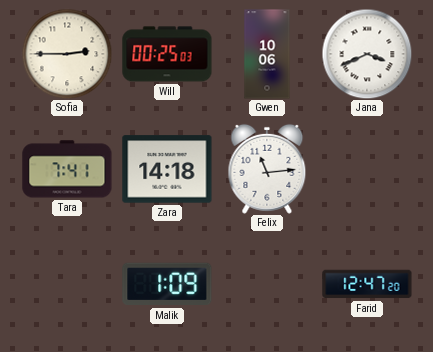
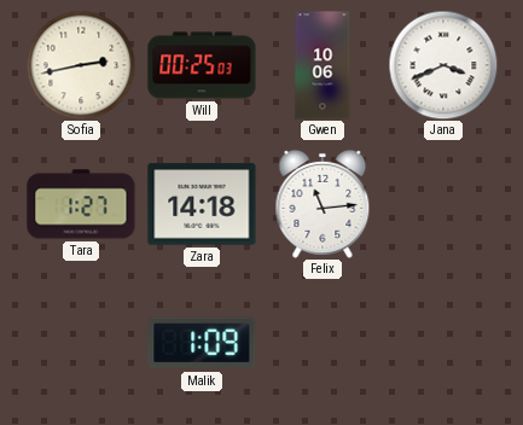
Sofia: 2:45 -> 2:43
Tara: 7:41 -> 1:27
Farid: 12:47 -> none
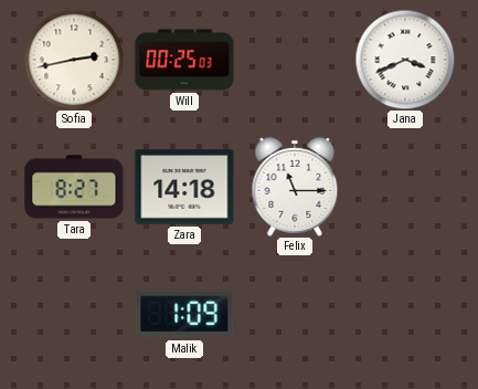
Gwen: 10:06 -> none
Tara: 1:27 -> 8:27
Felix: 11:14 -> 11:15
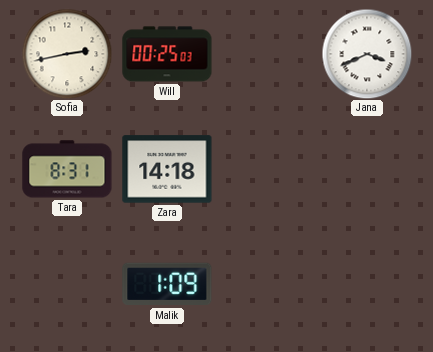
Tara: 8:27 -> 8:31
Felix: 11:15 -> none
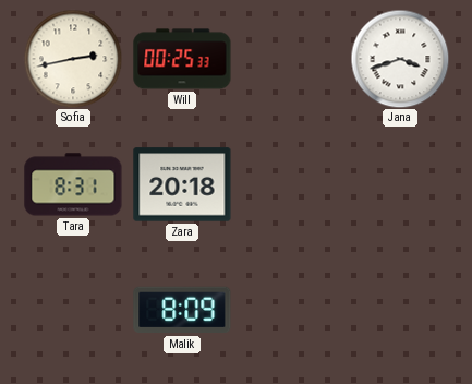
Will: 00:25:03 -> 00:25:33
Jana: 3:41 -> 3:42
Zara: 14:18 -> 20:18
Malik: 1:09 -> 8:09
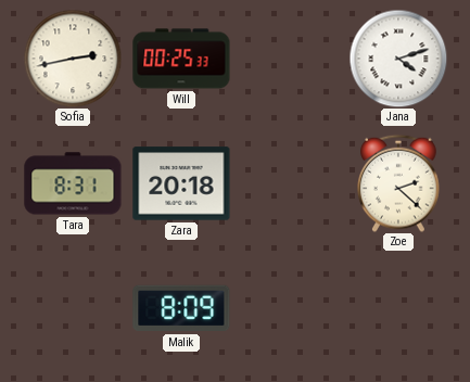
Jana: 3:42 -> 4:12
Zoe: none -> 2:22
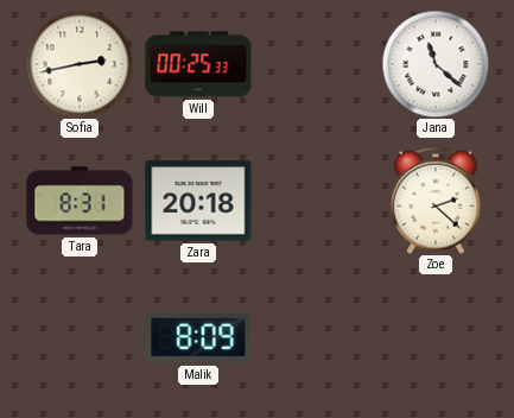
Jana: 4:12 -> 11:22
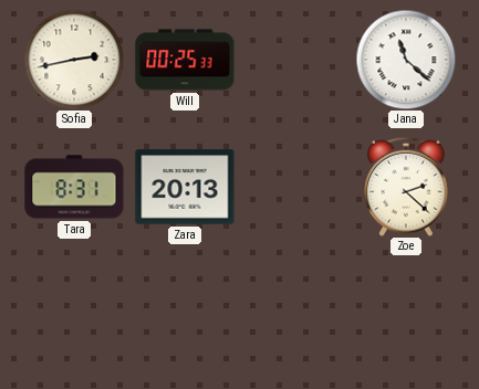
Zara: 20:18 -> 20:13
Malik: 8:09 -> none
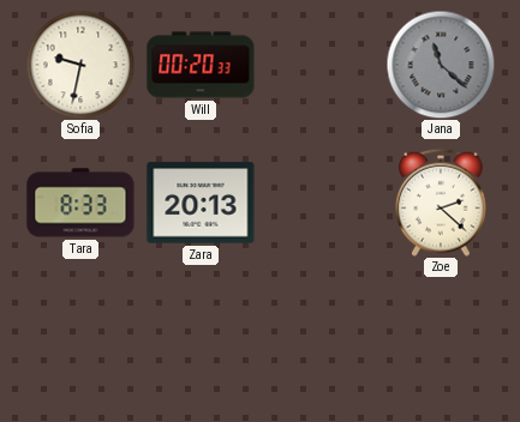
Sofia: 2:43 -> 9:32
Will: 00:25 -> 00:20
Jana dial: white -> grey
Tara: 8:31 -> 8:33
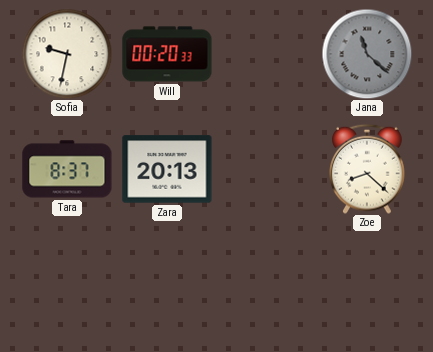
Tara: 8:33 -> 8:37
Zoe: 2:22 -> 8:22
